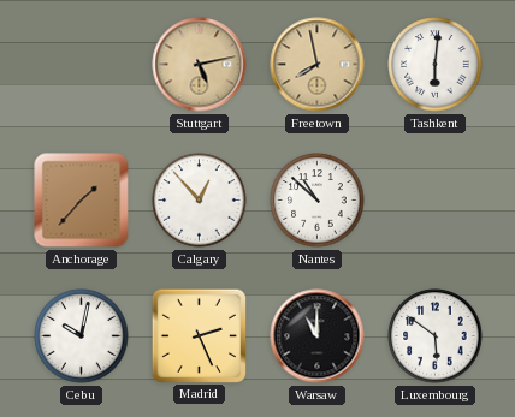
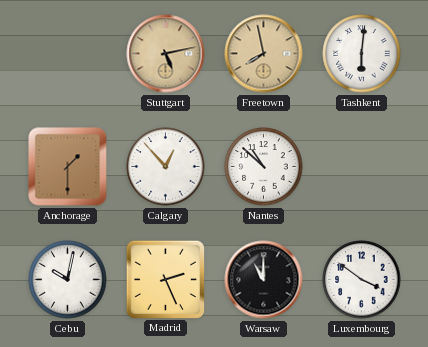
Anchorage: 1:37 -> 1:30
Luxembourg: 5:51 -> 3:51
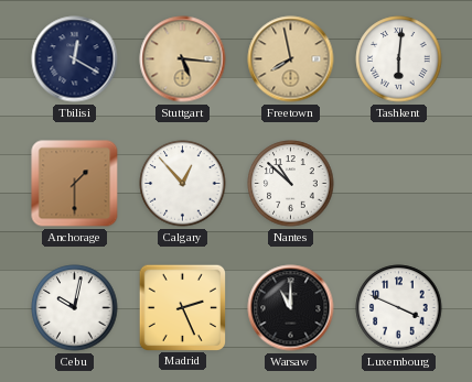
Tbilisi: none -> 12:20
Stuttgart: 5:13 -> 5:16
Luxembourg: 3:51 -> 3:49
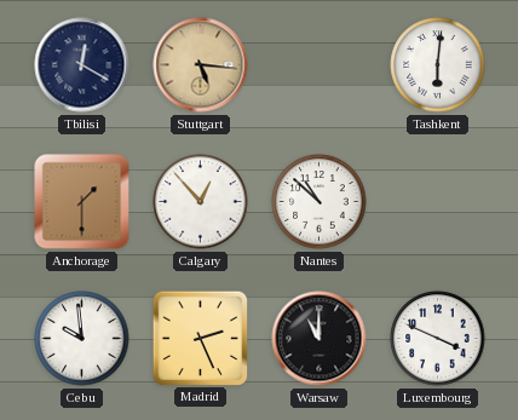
Freetown: 7:58 -> none
Cebu: 10:02 -> 9:59
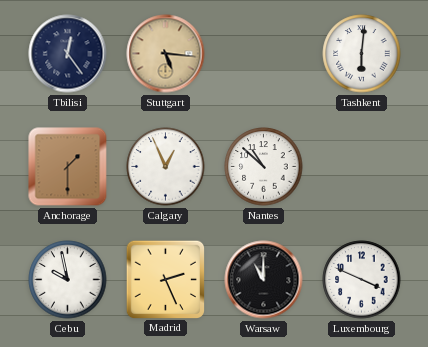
Tbilisi: 12:20 -> 12:24
Calgary: 12:53 -> 12:56
Cebu: 9:59 -> 9:58
